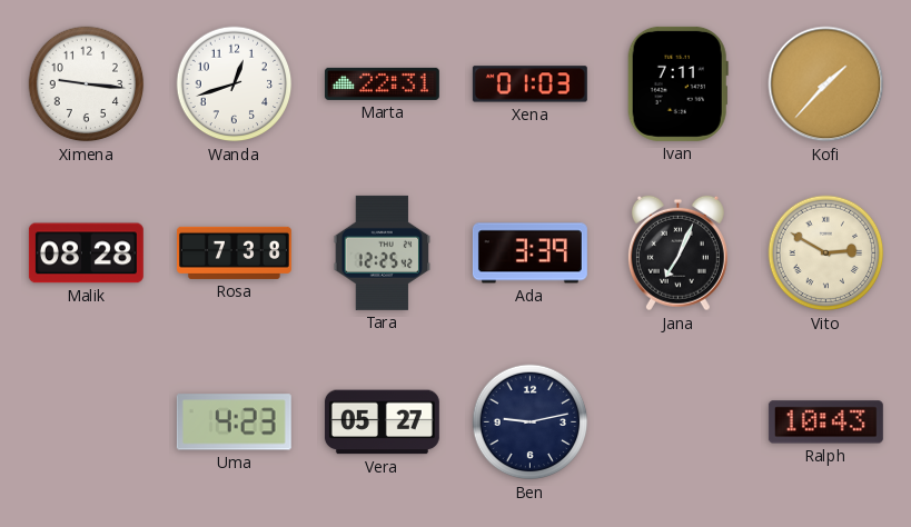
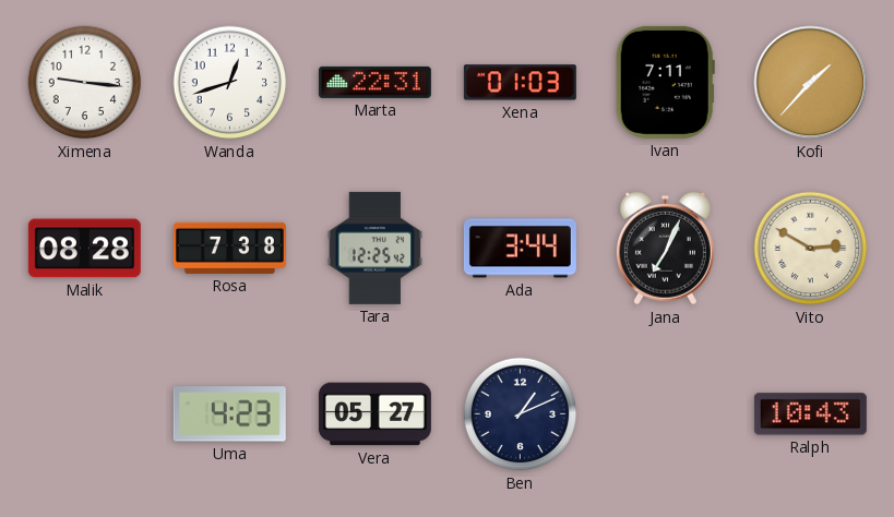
Ada: 3:39 -> 3:44
Ben: 9:13 -> 1:11
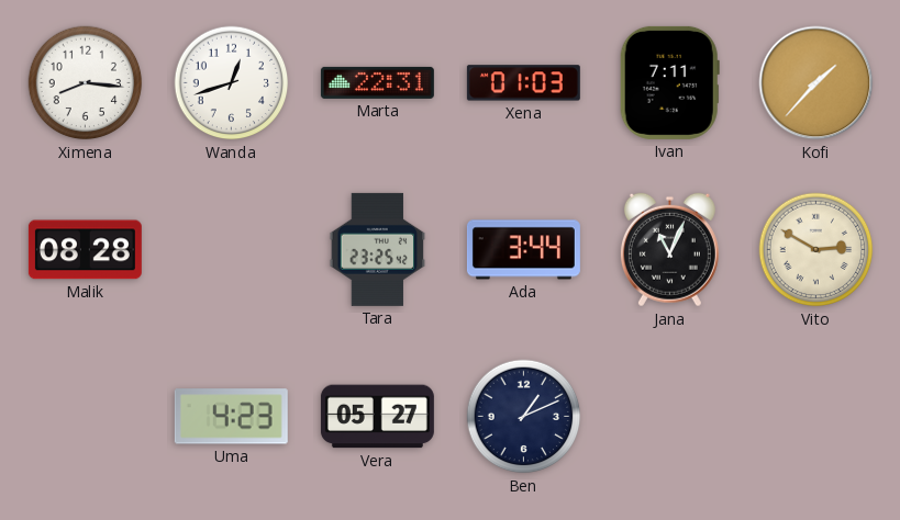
Ximena: 9:16 -> 8:16
Rosa: 7:38 -> none
Tara: 12:25 -> 23:25
Jana: 7:04 -> 11:04
Ralph: 10:43 -> none
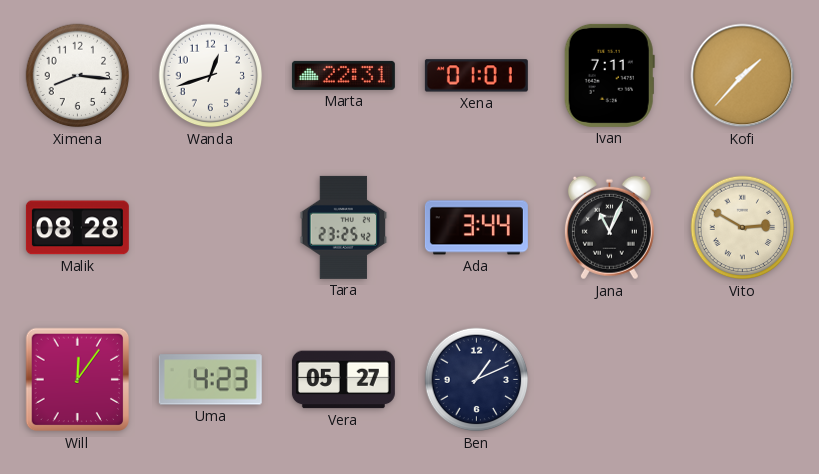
Xena: 01:03 -> 01:01
Will: none -> 12:06
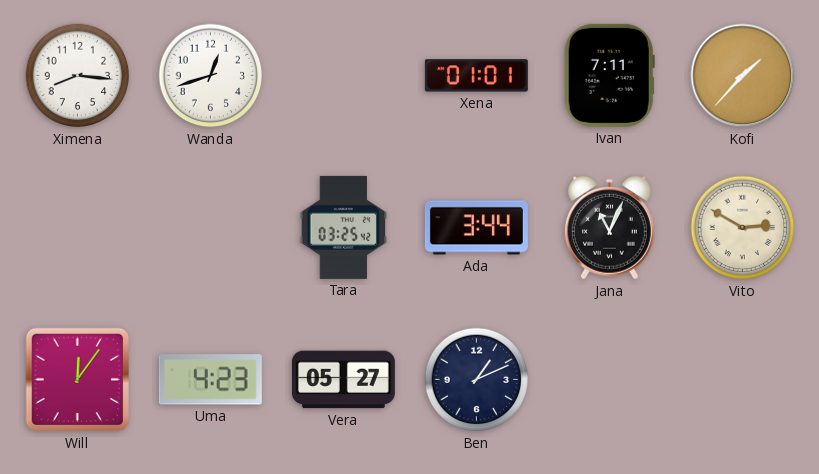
Marta: 22:31 -> none
Malik: 08:28 -> none
Tara: 23:25 -> 03:25
